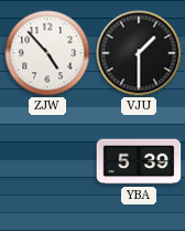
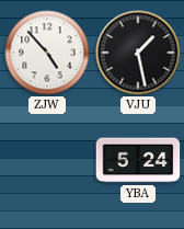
VJU: 1:30 -> 1:28
YBA: 5:39 -> 5:24
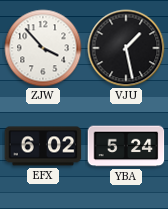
ZJW: 4:53 -> 3:53
EFX: none -> 6:02
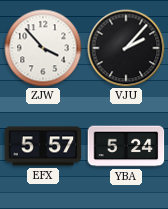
VJU: 1:28 -> 2:07
EFX: 6:02 -> 5:57
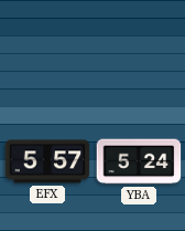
ZJW: 3:53 -> none
VJU: 2:07 -> none
